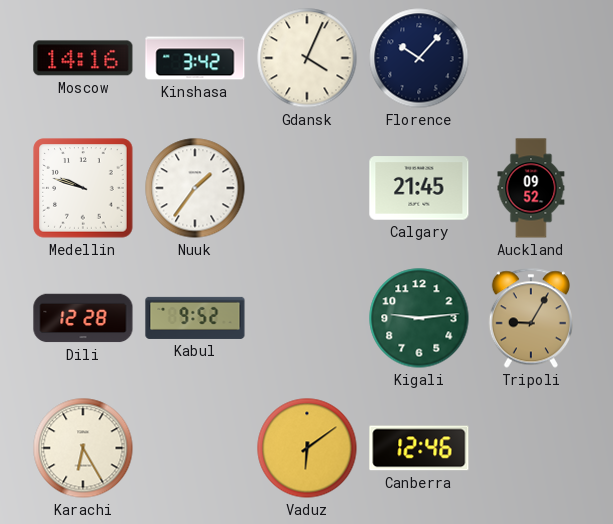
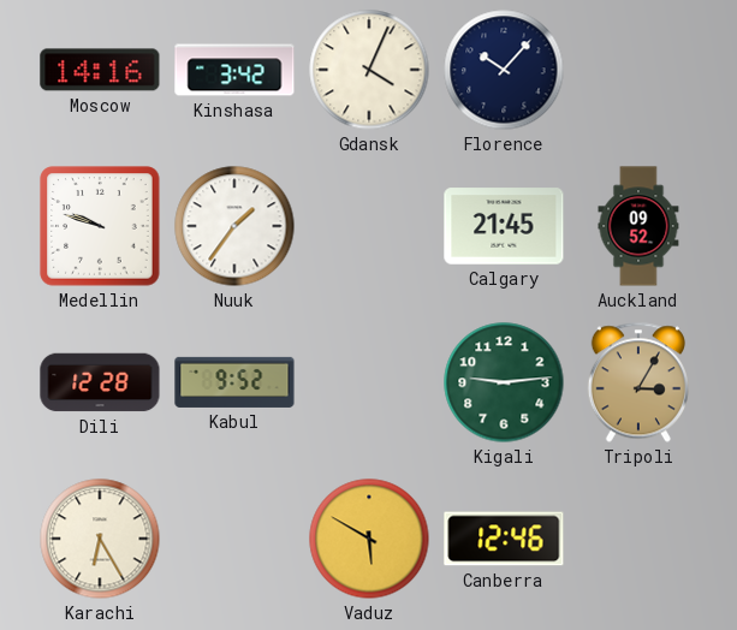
Tripoli: 9:05 -> 3:05
Vaduz: 6:09 -> 5:50
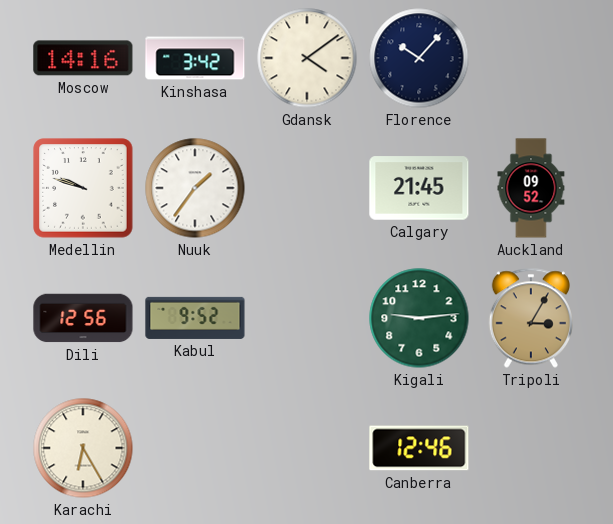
Gdansk: 4:04 -> 4:09
Dili: 12:28 -> 12:56
Vaduz: 5:50 -> none
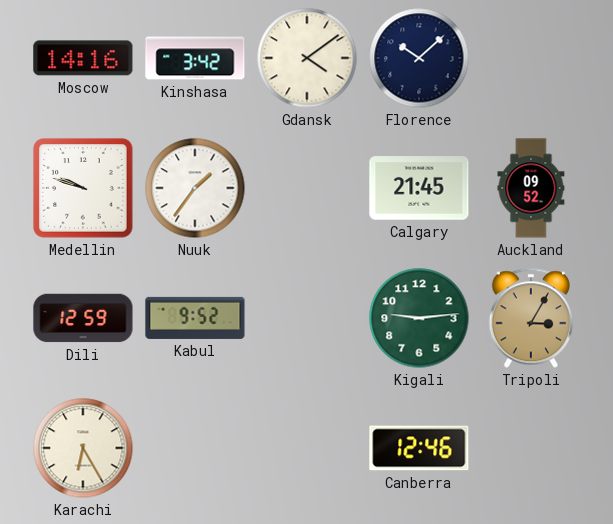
Florence: 10:07 -> 10:08
Dili: 12:56 -> 12:59
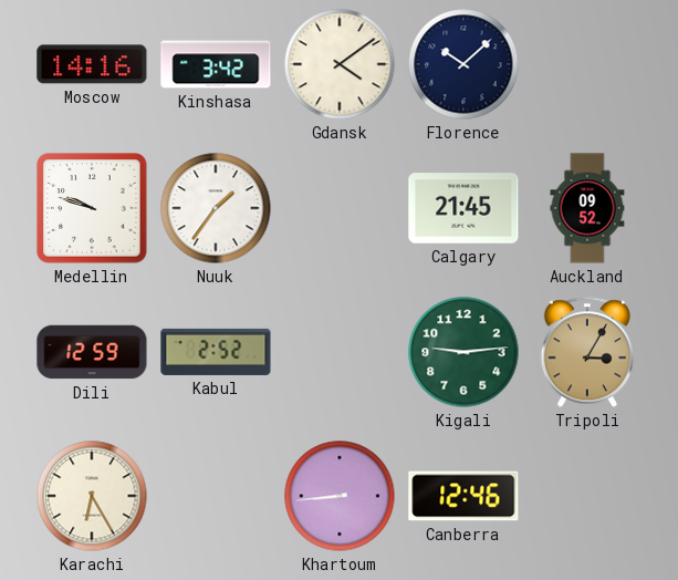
Kabul: 9:52 -> 2:52
Khartoum: none -> 8:44
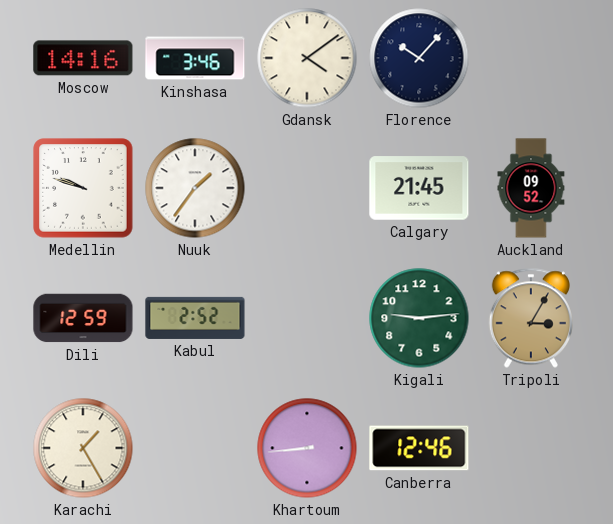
Kinshasa: 3:42 -> 3:46
Florence: 10:08 -> 10:07
Karachi: 6:25 -> 1:25
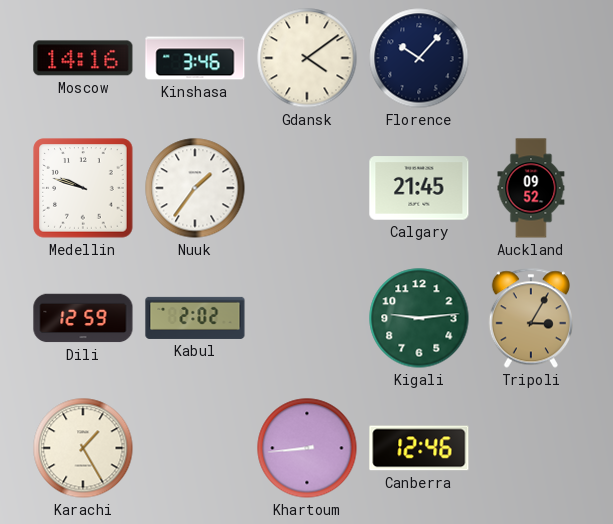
Kabul: 2:52 -> 2:02
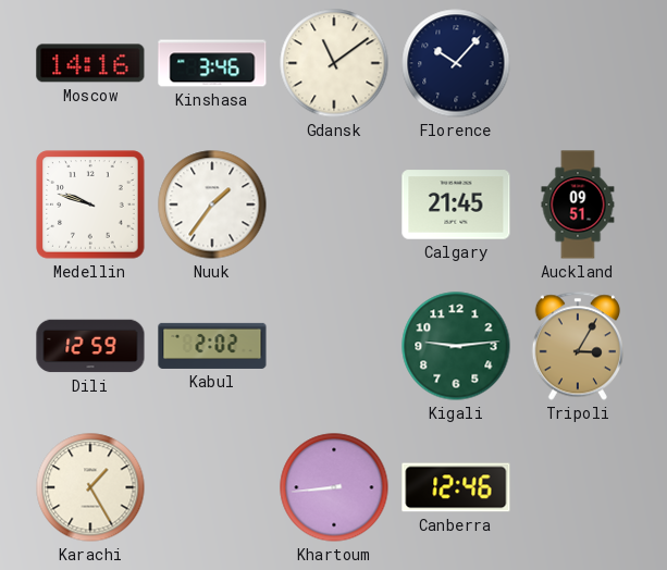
Gdansk: 4:09 -> 11:09
Auckland: 09:52 -> 09:51
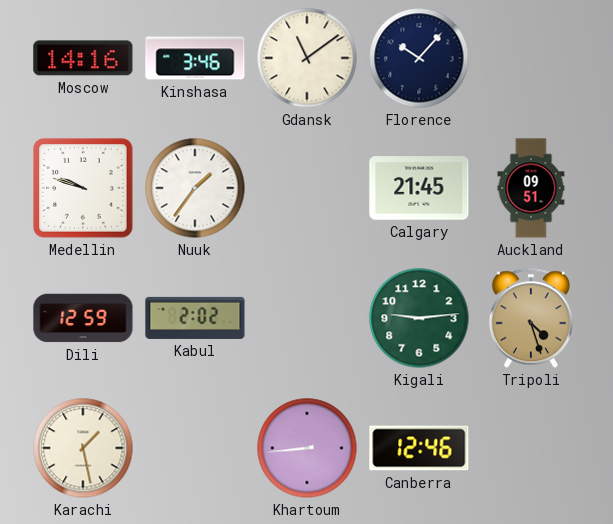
Tripoli: 3:05 -> 4:27
Karachi: 1:25 -> 1:28
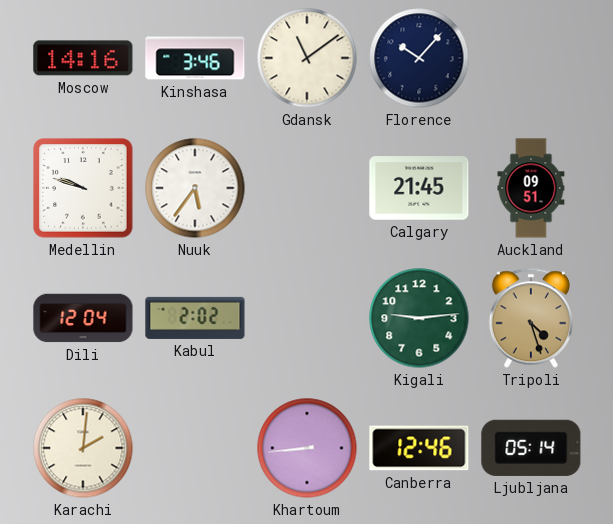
Nuuk: 1:36 -> 5:36
Dili: 12:59 -> 12:04
Karachi: 1:28 -> 2:01
Ljubljana: none -> 05:14
